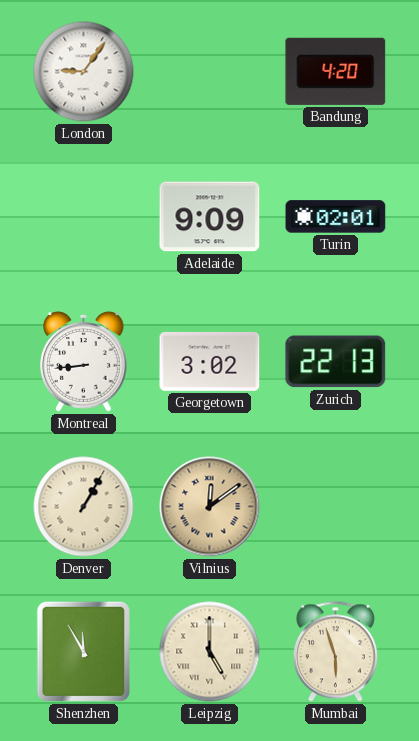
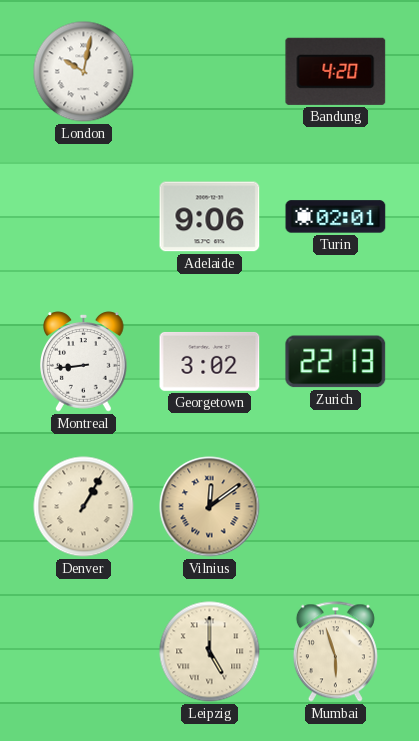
London: 9:06 -> 10:02
Adelaide: 9:09 -> 9:06
Shenzhen: 11:55 -> none
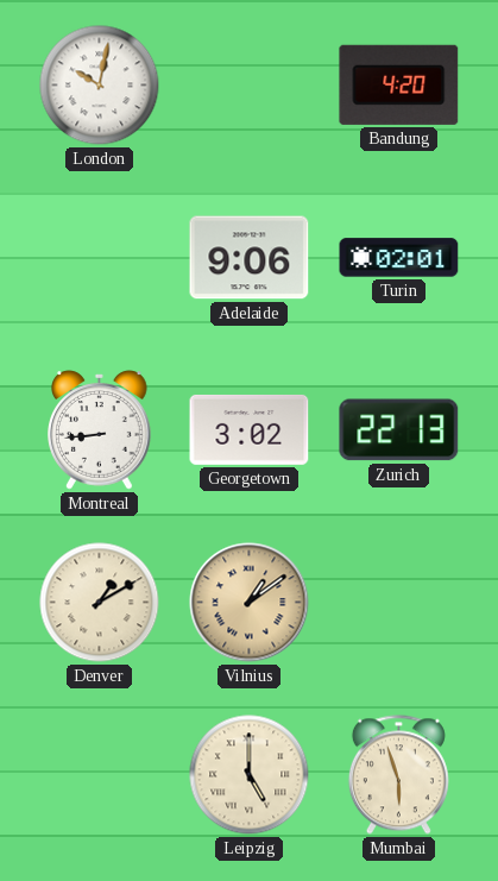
Denver: 1:05 -> 1:10
Vilnius: 12:09 -> 1:09
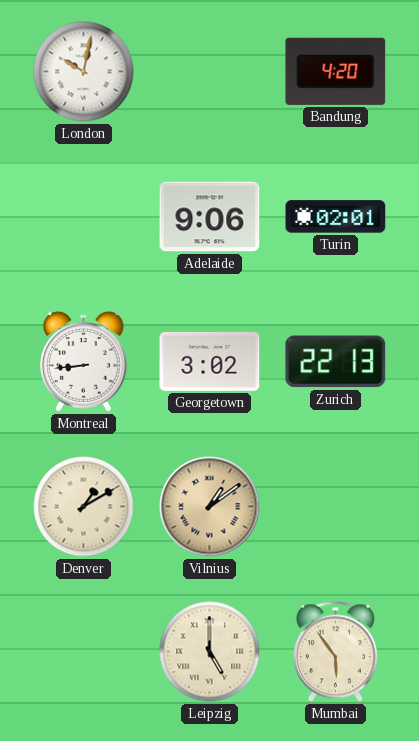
Mumbai: 5:57 -> 5:54
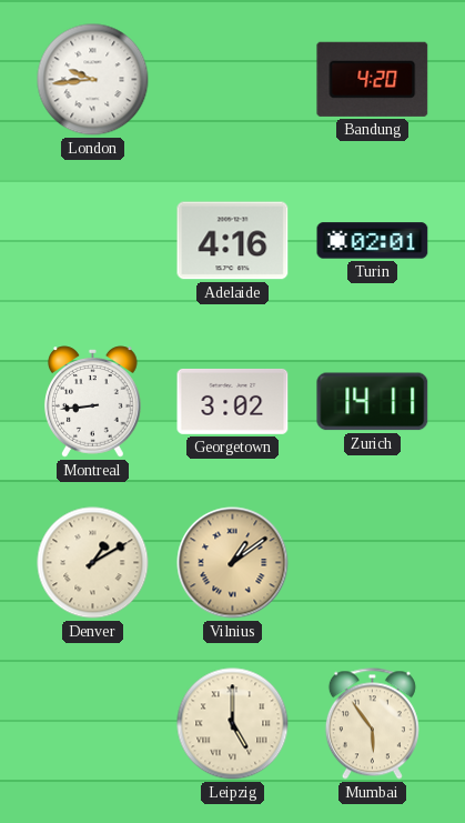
London: 10:02 -> 9:44
Adelaide: 9:06 -> 4:16
Zurich: 22:13 -> 14:11
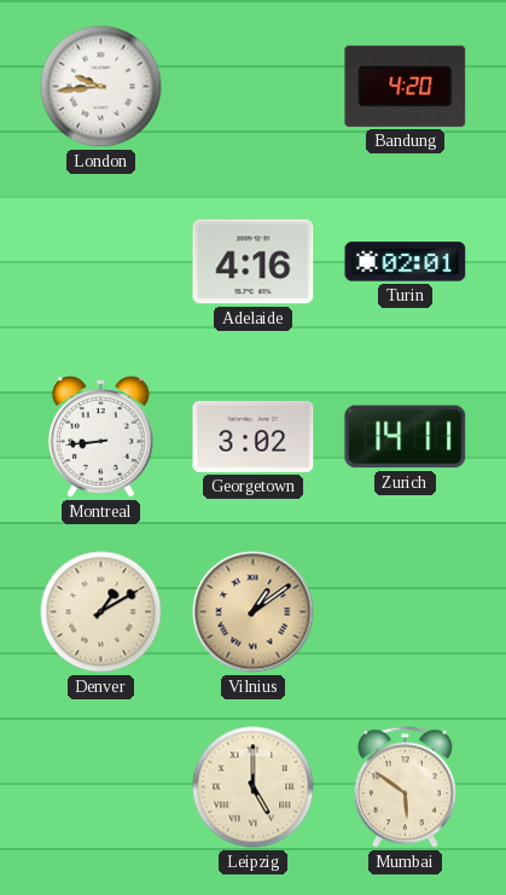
Mumbai: 5:54 -> 5:51
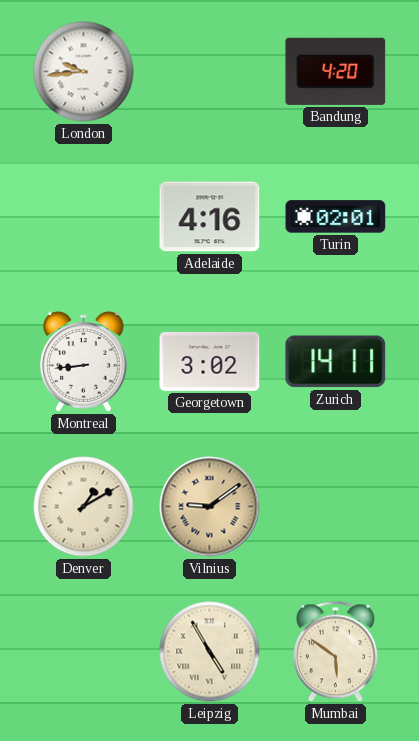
Vilnius: 1:09 -> 9:09
Leipzig: 5:00 -> 4:55
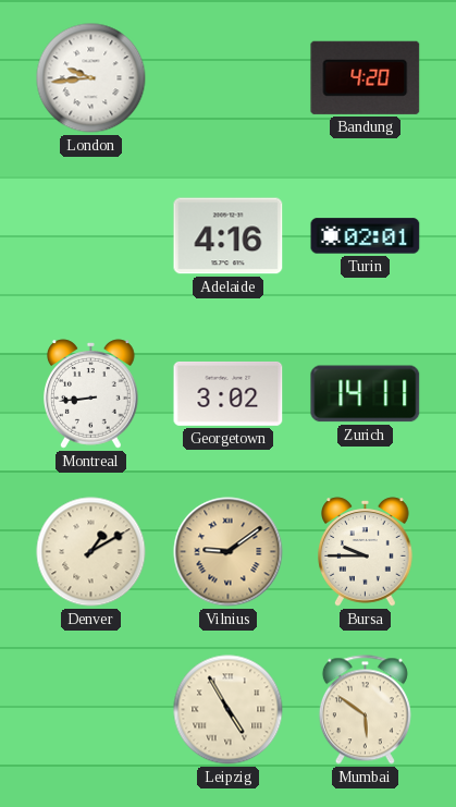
Bursa: none -> 9:45
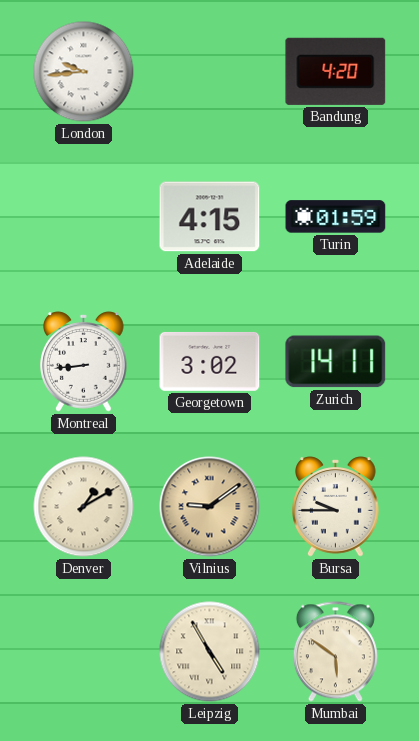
Adelaide: 4:16 -> 4:15
Turin: 02:01 -> 01:59
